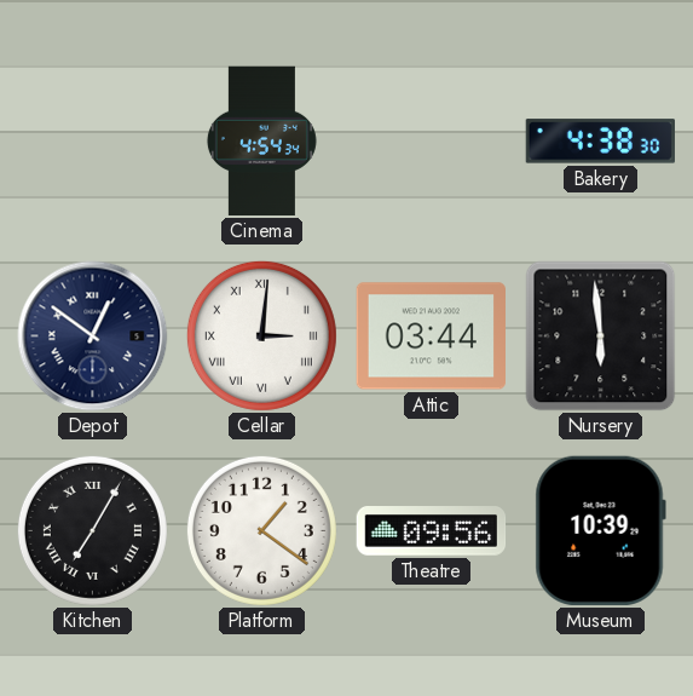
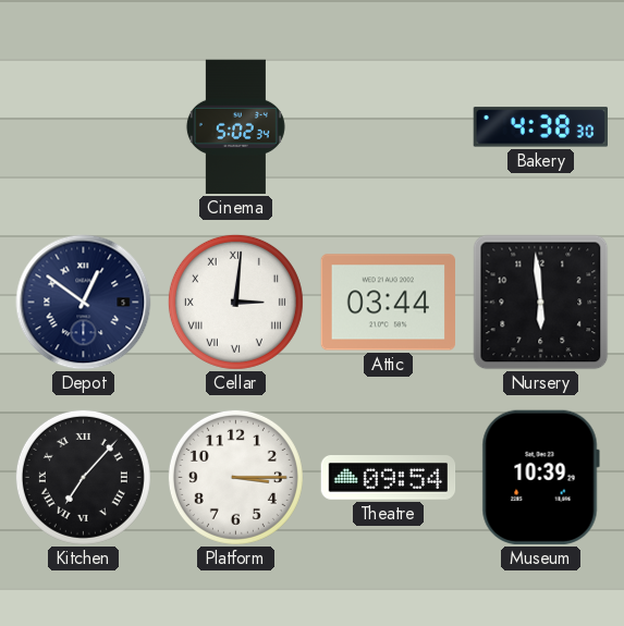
Cinema: 4:54 -> 5:02
Kitchen: 7:05 -> 7:07
Platform: 1:21 -> 3:15
Theatre: 09:56 -> 09:54
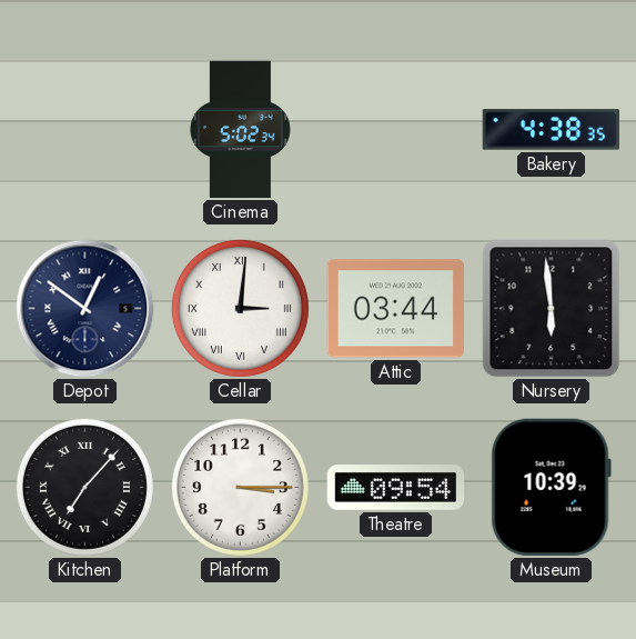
Bakery: 4:38:30 -> 4:38:35
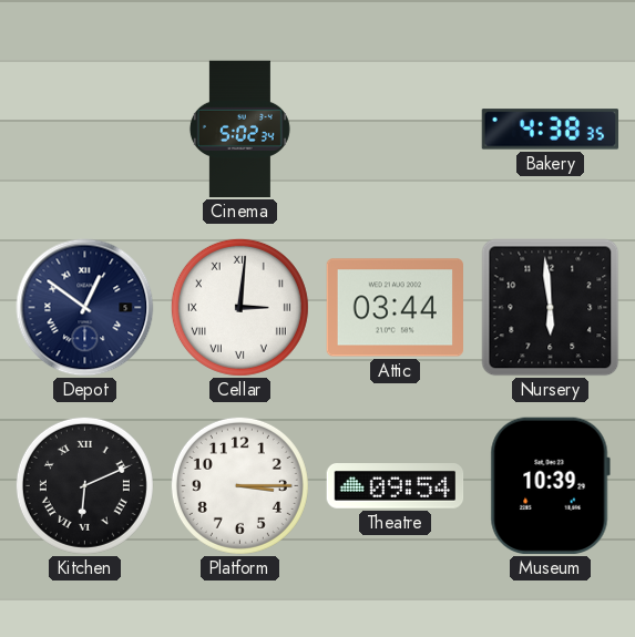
Kitchen: 7:07 -> 6:11
